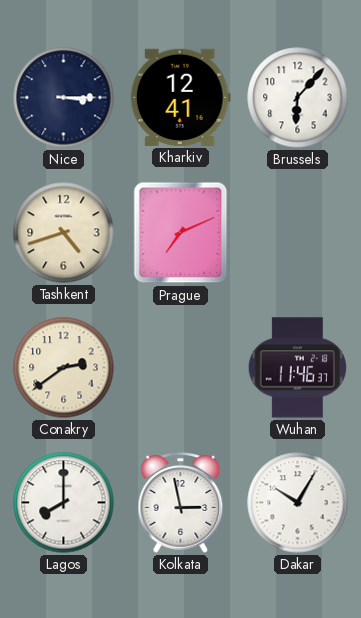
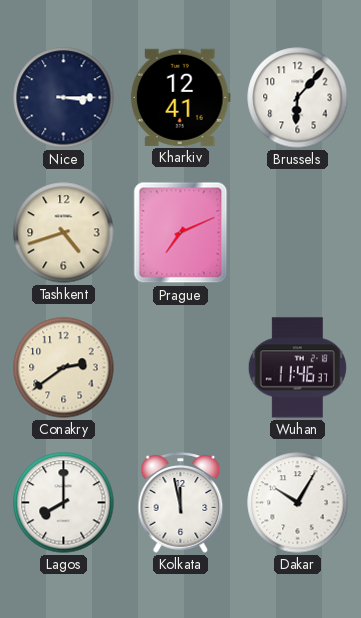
Kolkata: 2:58 -> 11:58
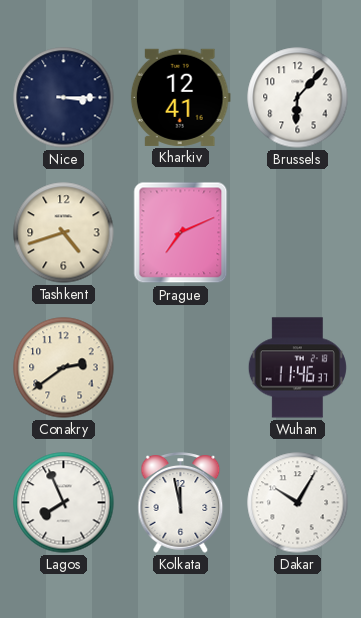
Lagos: 8:00 -> 7:56
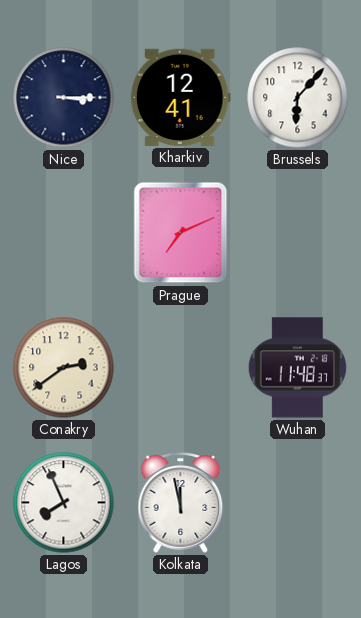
Tashkent: 4:42 -> none
Wuhan: 11:46 -> 11:48
Dakar: 10:05 -> none
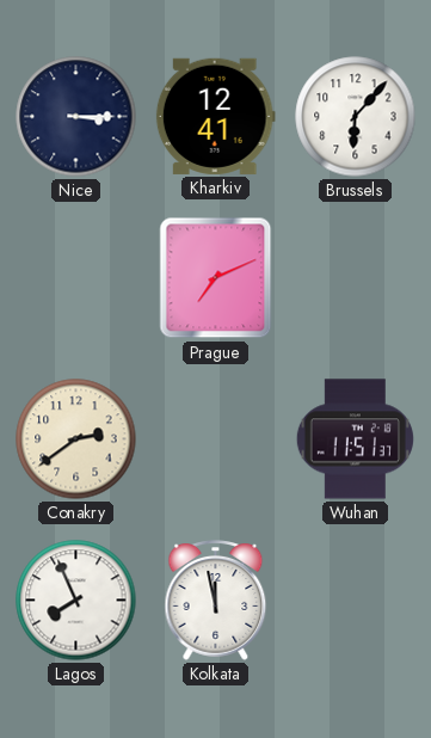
Wuhan: 11:48 -> 11:51
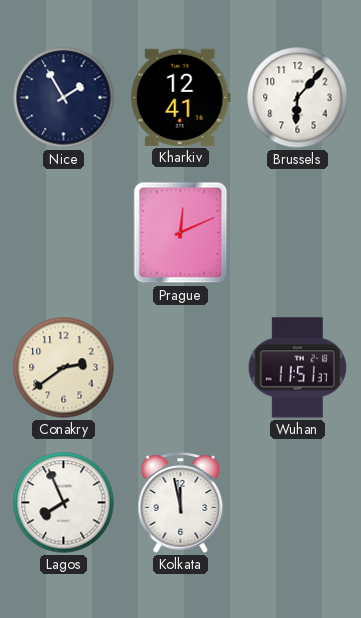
Nice: 3:15 -> 1:55
Prague: 7:11 -> 12:11
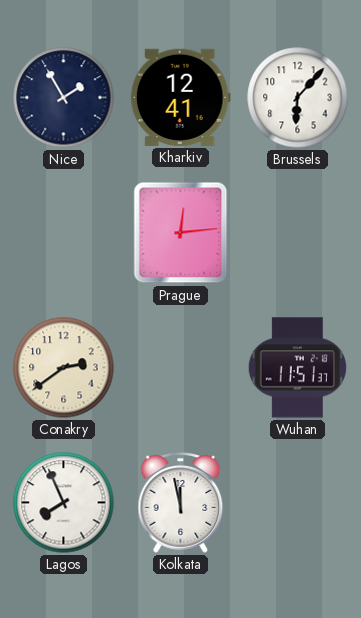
Prague: 12:11 -> 12:14
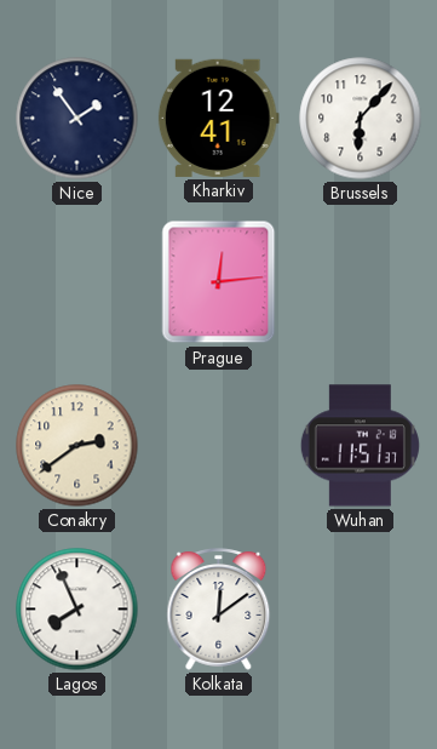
Nice: 1:55 -> 1:54
Kolkata: 11:58 -> 12:09
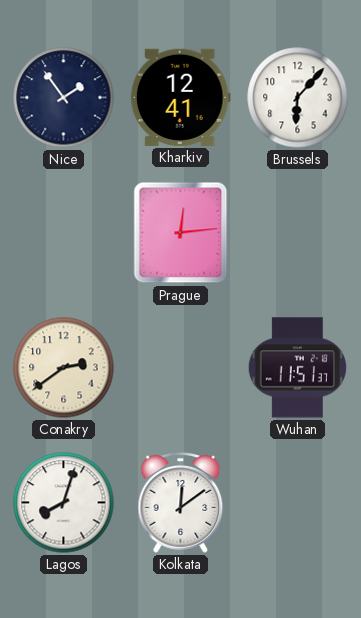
Lagos: 7:56 -> 8:03
